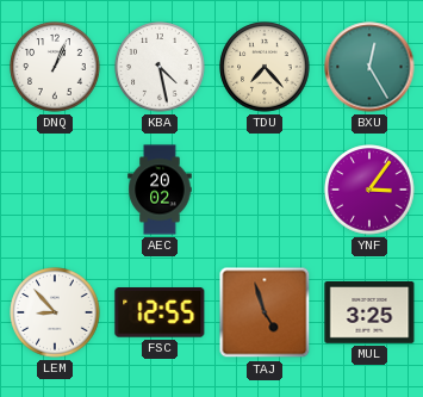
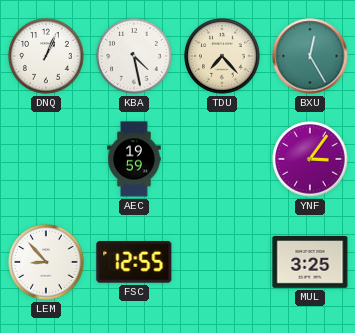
AEC: 20:02 -> 19:59
TAJ: 4:57 -> none
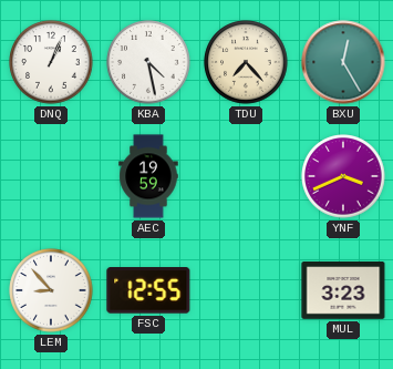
YNF: 3:06 -> 3:41
MUL: 3:25 -> 3:23
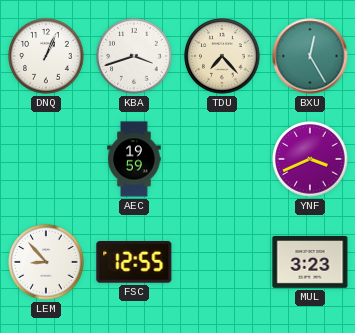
KBA: 4:28 -> 3:42
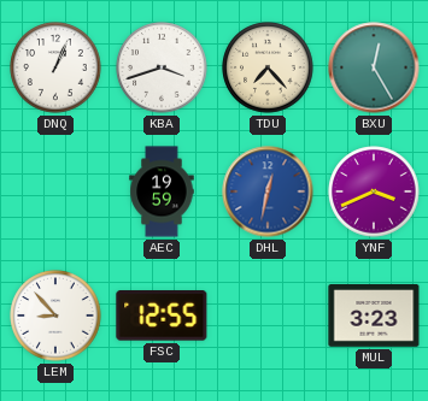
DHL: none -> 12:32
